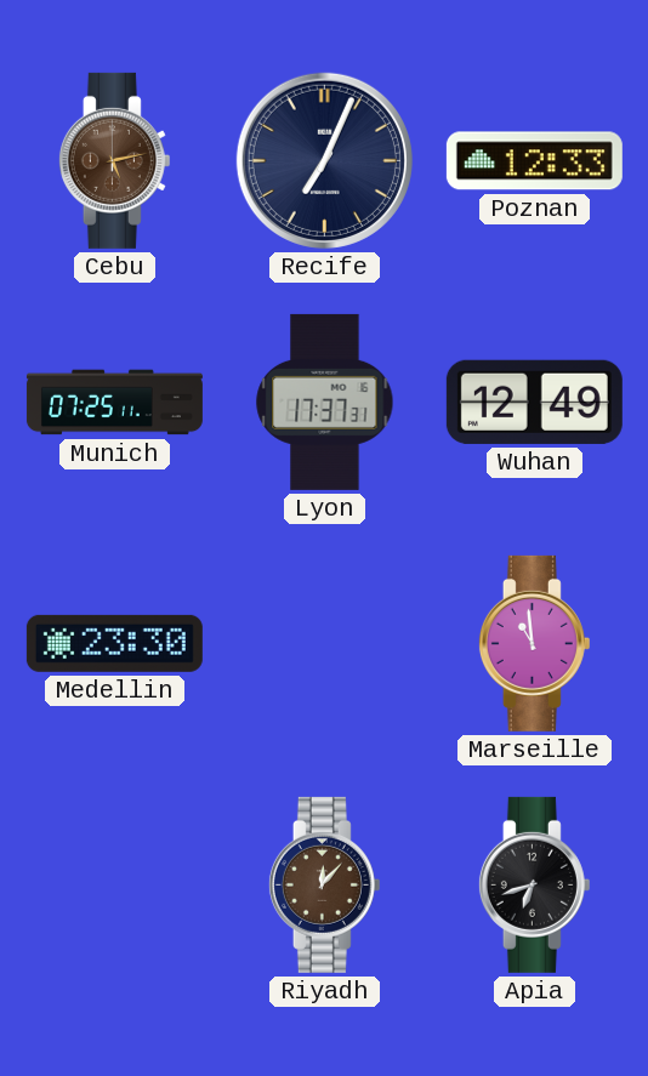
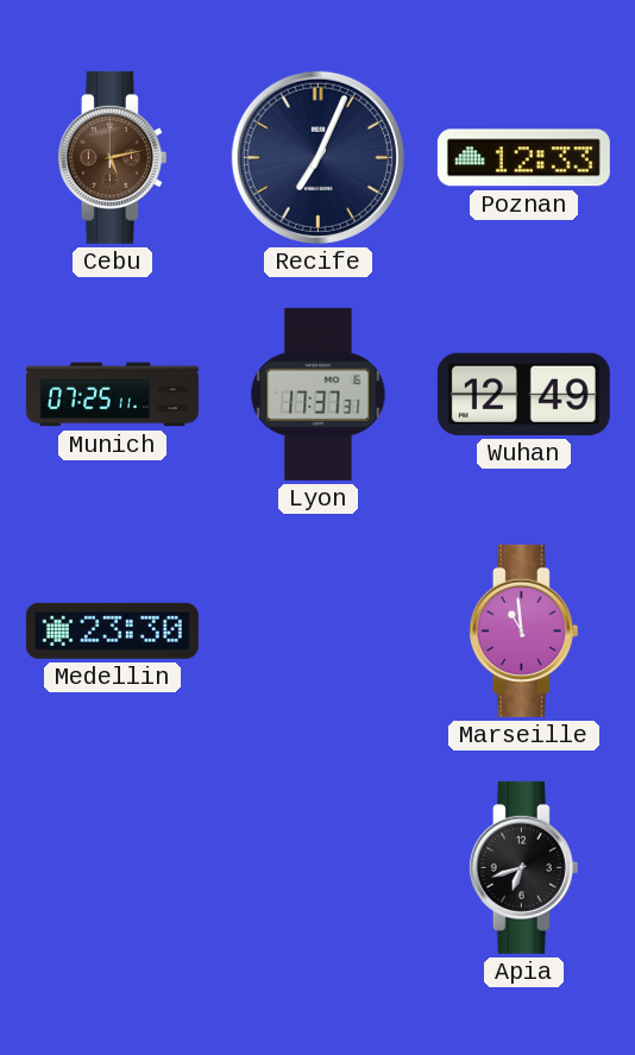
Riyadh: 12:07 -> none
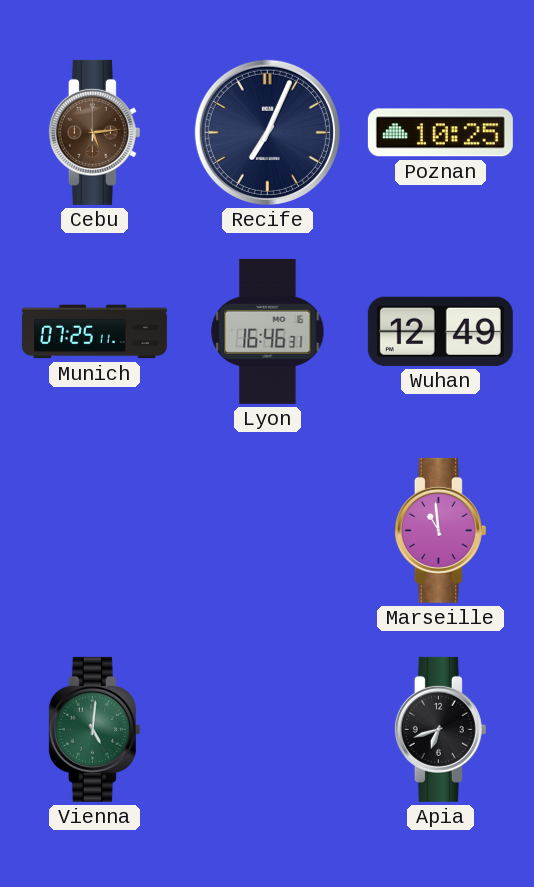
Cebu: 5:13 -> 5:14
Poznan: 12:33 -> 10:25
Lyon: 17:37 -> 16:46
Medellin: 23:30 -> none
Vienna: none -> 5:01
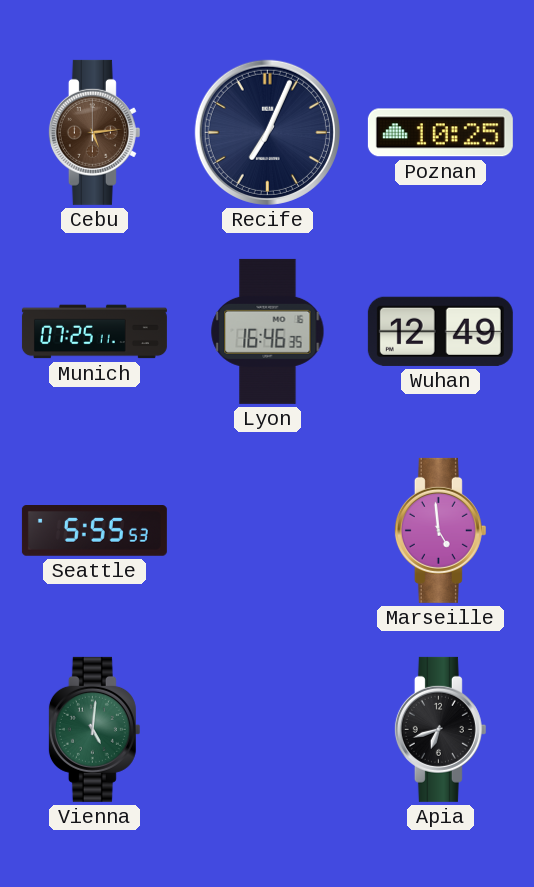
Lyon: 16:46:31 -> 16:46:35
Seattle: none -> 5:55
Marseille: 10:59 -> 4:59
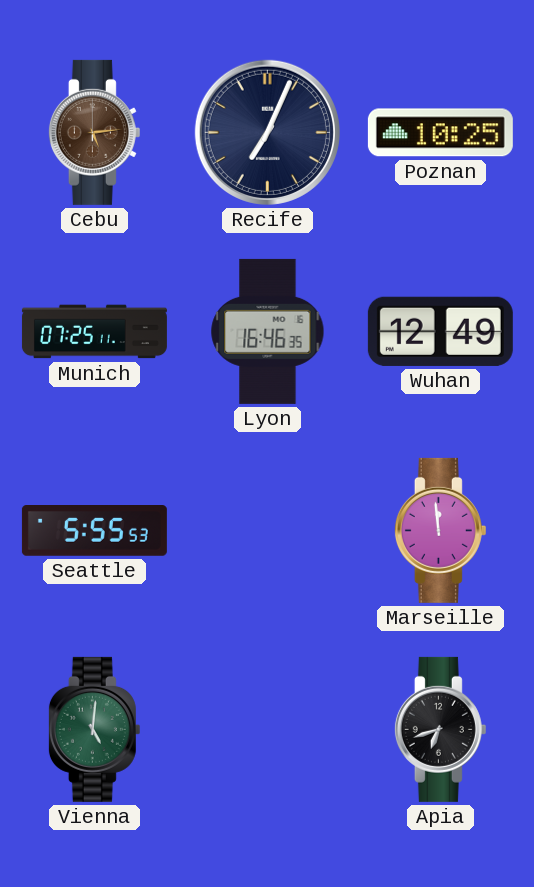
Marseille: 4:59 -> 11:59
